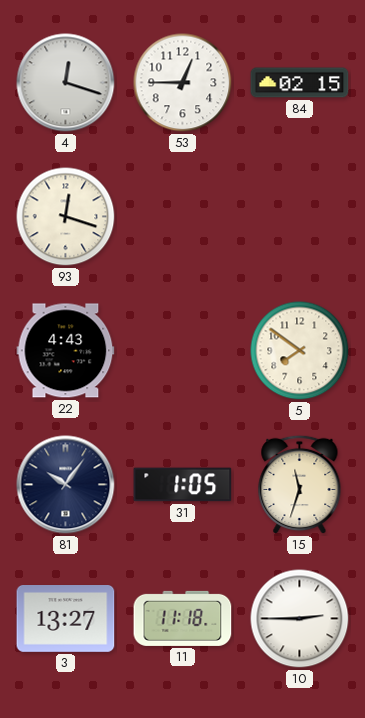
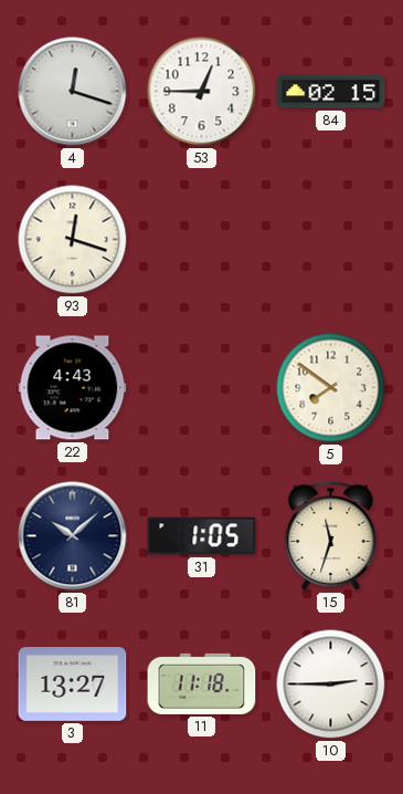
81: 10:06 -> 10:08
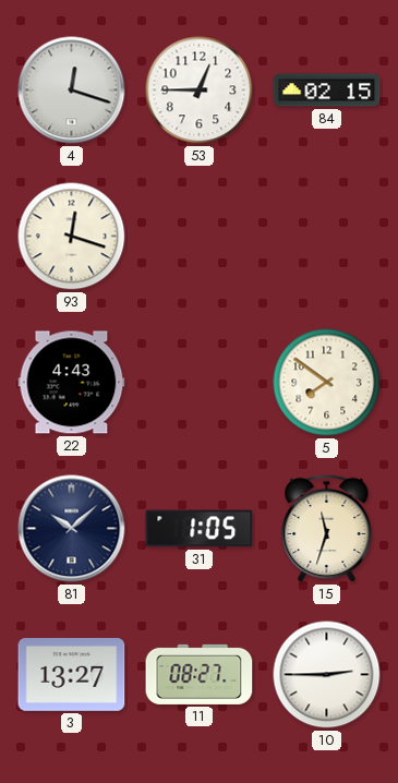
11: 11:18 -> 08:27
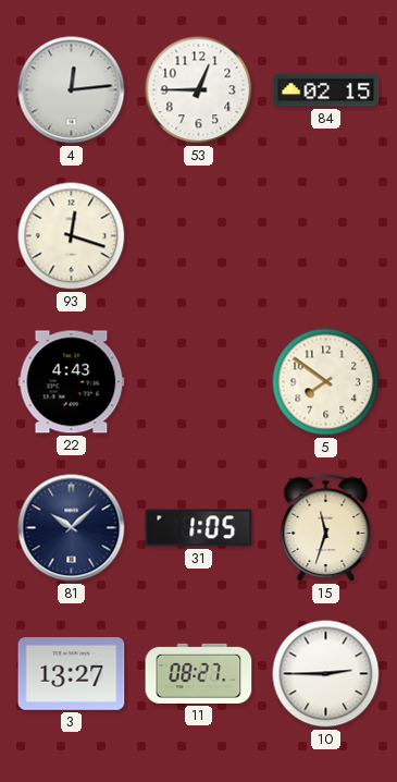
4: 12:18 -> 12:14
